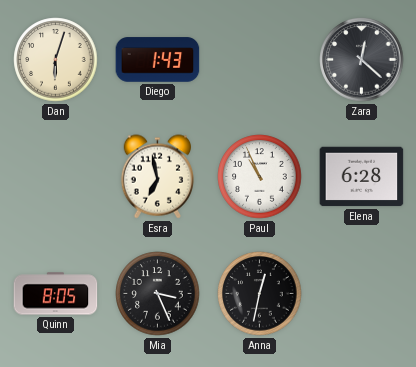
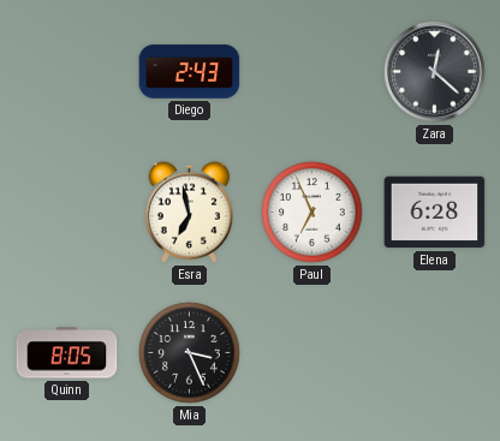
Dan: 6:03 -> none
Diego: 1:43 -> 2:43
Paul: 10:56 -> 6:56
Anna: 12:32 -> none
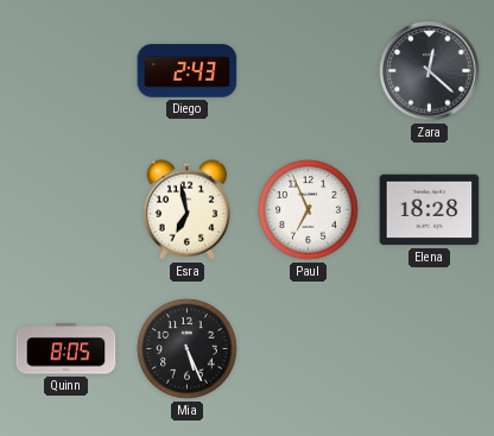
Elena: 6:28 -> 18:28
Mia: 3:26 -> 5:26
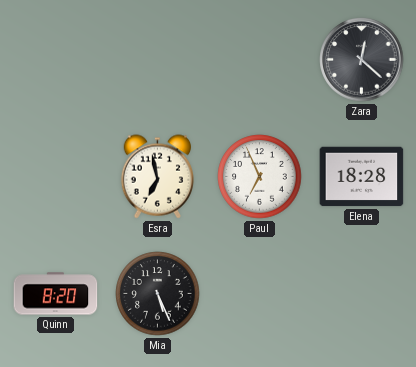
Diego: 2:43 -> none
Quinn: 8:05 -> 8:20
